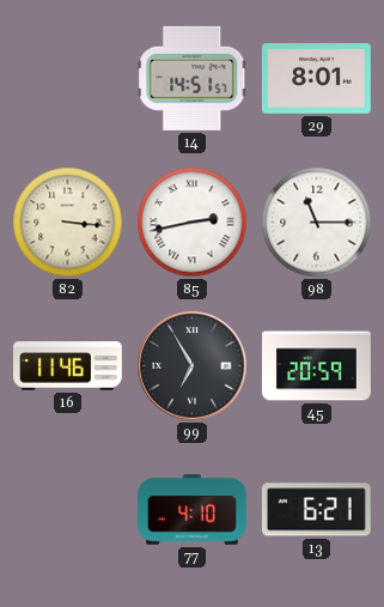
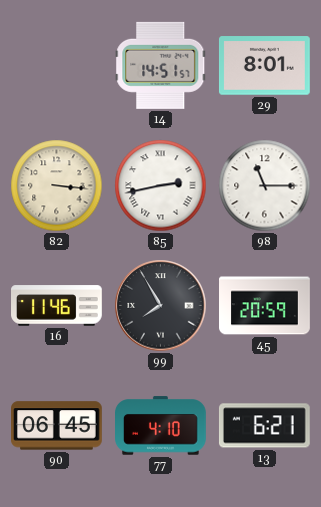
99: 6:55 -> 7:55
90: none -> 06:45
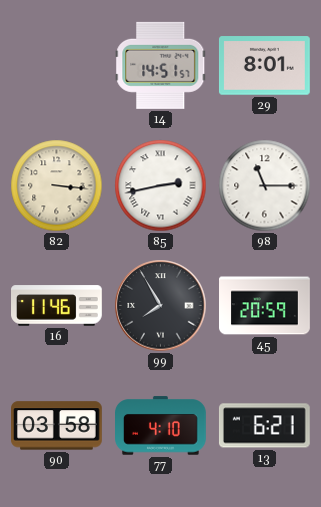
90: 06:45 -> 03:58
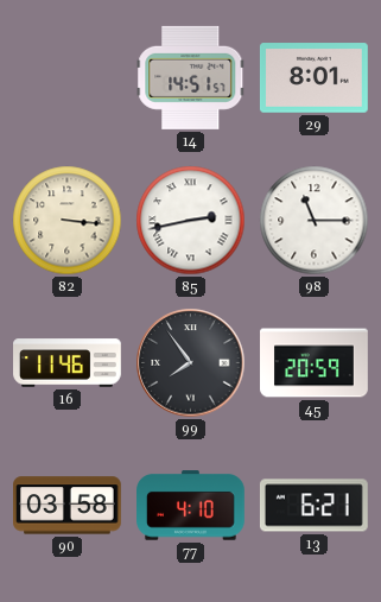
99: 7:55 -> 7:54
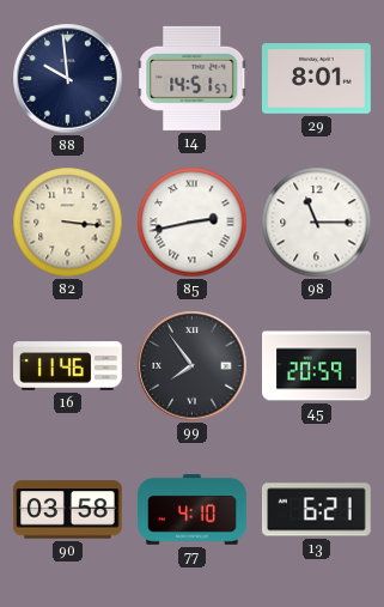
88: none -> 9:59
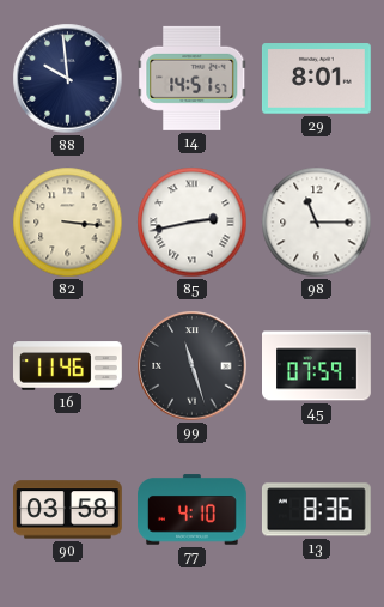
99: 7:54 -> 11:27
45: 20:59 -> 07:59
13: 6:21 -> 8:36
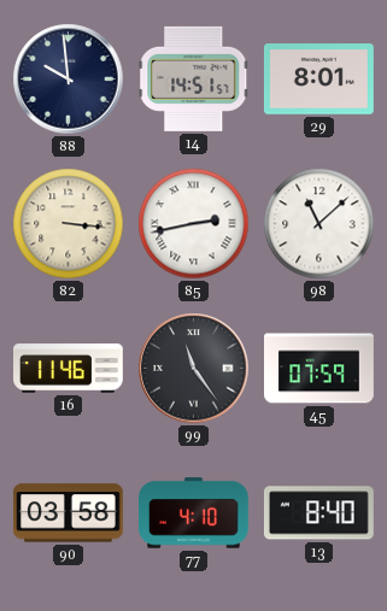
98: 11:15 -> 11:08
99: 11:27 -> 11:24
13: 8:36 -> 8:40
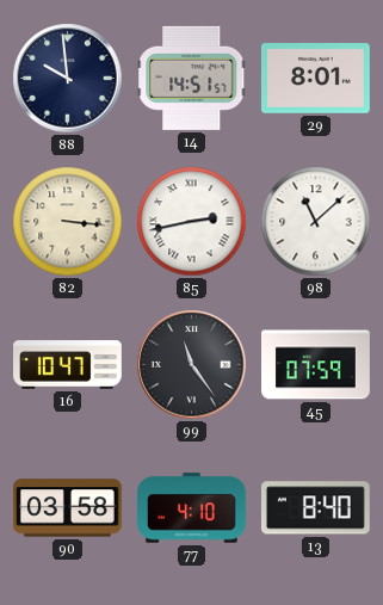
16: 11:46 -> 10:47
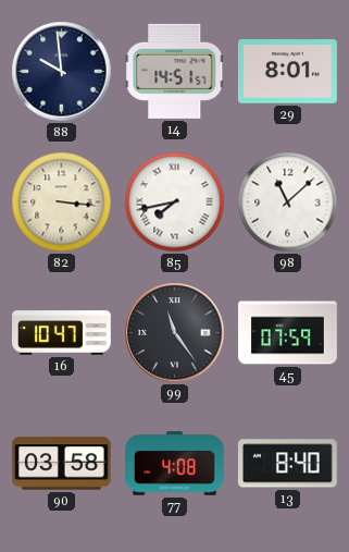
85: 2:43 -> 7:43
77: 4:10 -> 4:08
